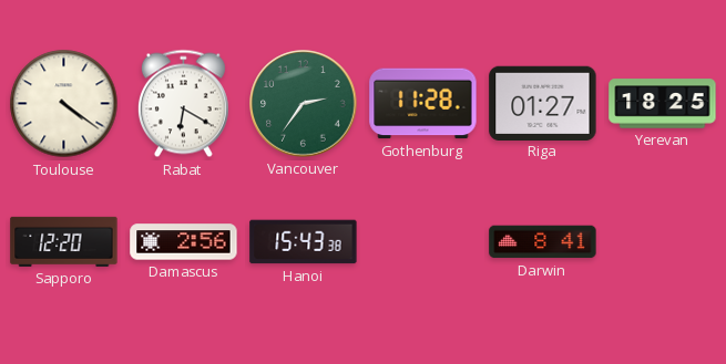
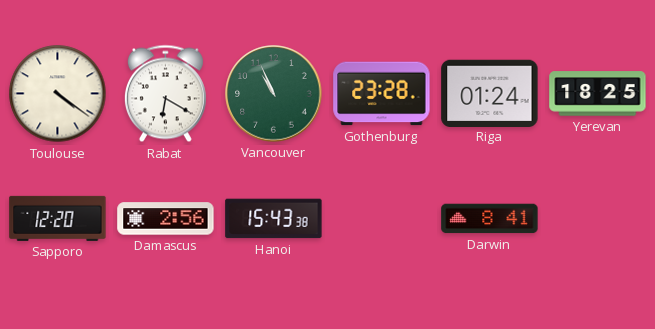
Vancouver: 2:36 -> 10:56
Gothenburg: 11:28 -> 23:28
Riga: 01:27 -> 01:24
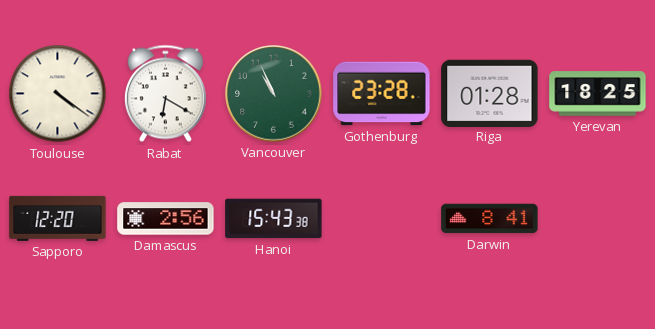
Riga: 01:24 -> 01:28
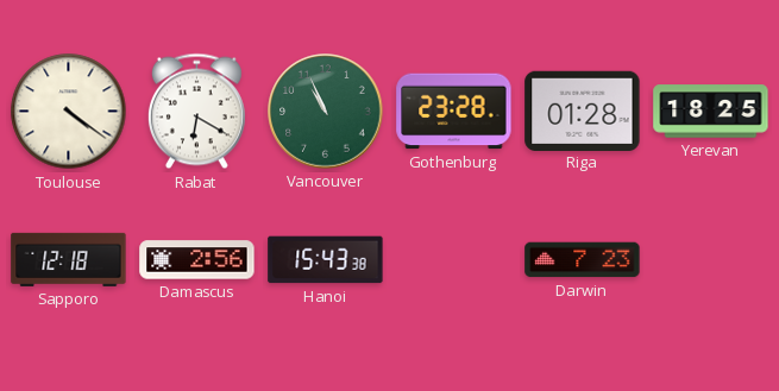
Sapporo: 12:20 -> 12:18
Darwin: 8:41 -> 7:23
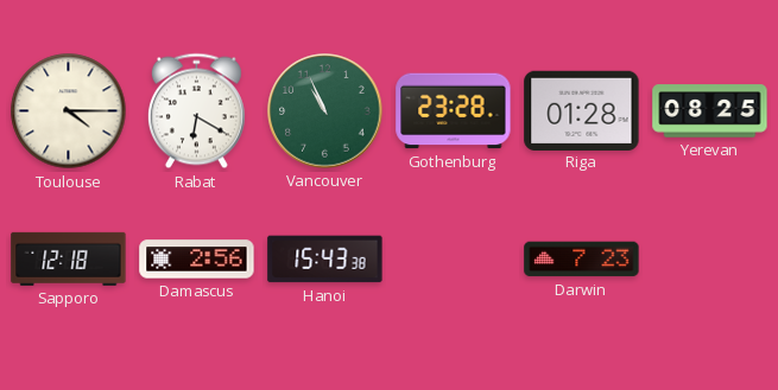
Toulouse: 4:21 -> 4:15
Yerevan: 18:25 -> 08:25
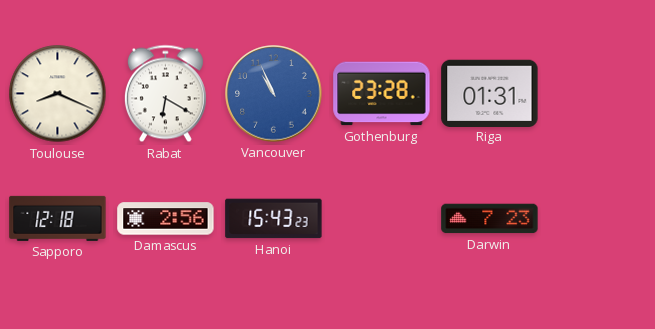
Toulouse: 4:15 -> 8:19
Vancouver dial: green -> blue
Riga: 01:28 -> 01:31
Yerevan: 08:25 -> none
Hanoi: 15:43:38 -> 15:43:23
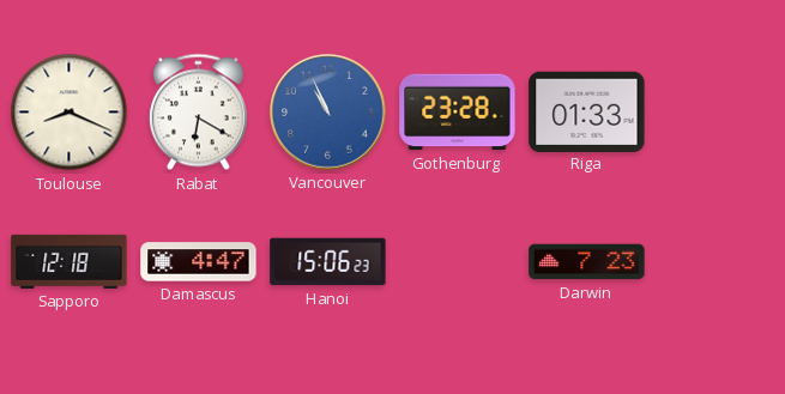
Riga: 01:31 -> 01:33
Damascus: 2:56 -> 4:47
Hanoi: 15:43 -> 15:06
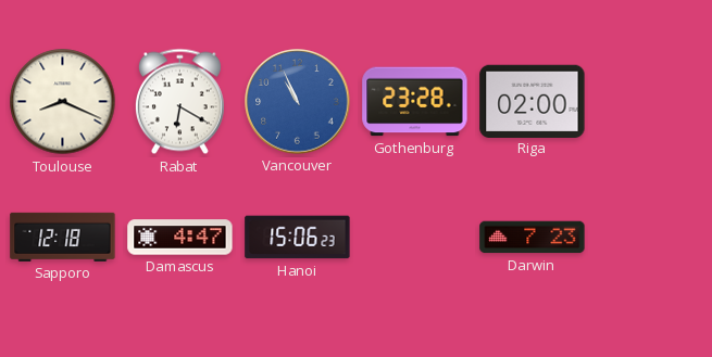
Riga: 01:33 -> 02:00
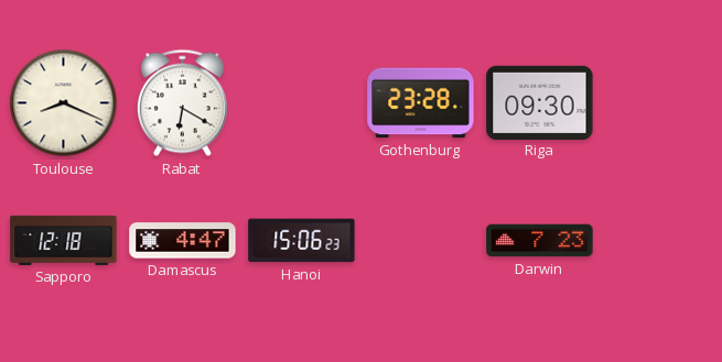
Vancouver: 10:56 -> none
Riga: 02:00 -> 09:30
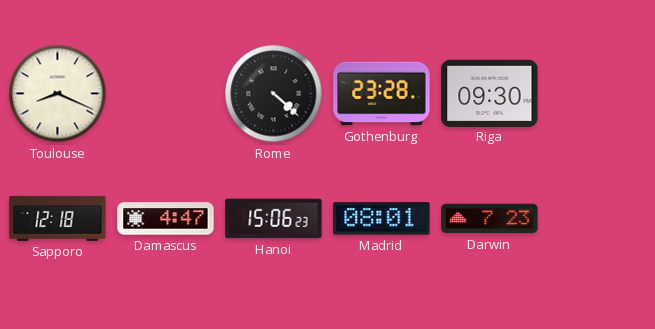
Rabat: 6:20 -> none
Rome: none -> 4:22
Madrid: none -> 08:01
